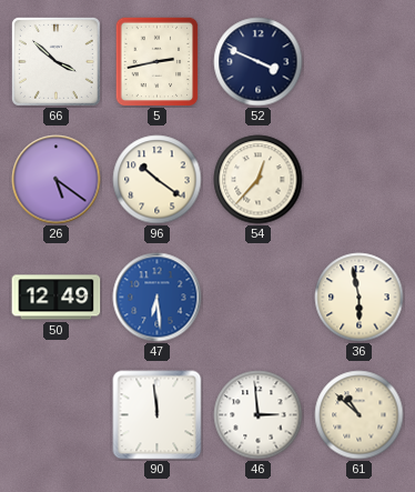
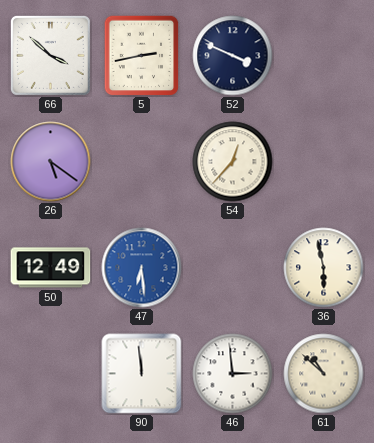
96: 10:21 -> none
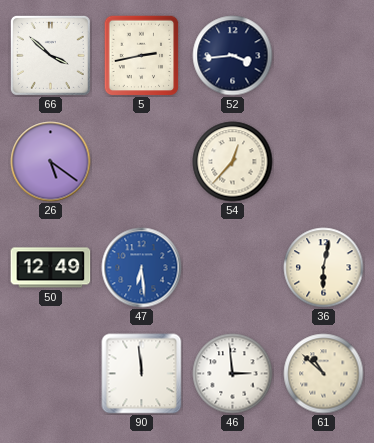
52: 3:49 -> 3:44
36: 5:58 -> 6:02
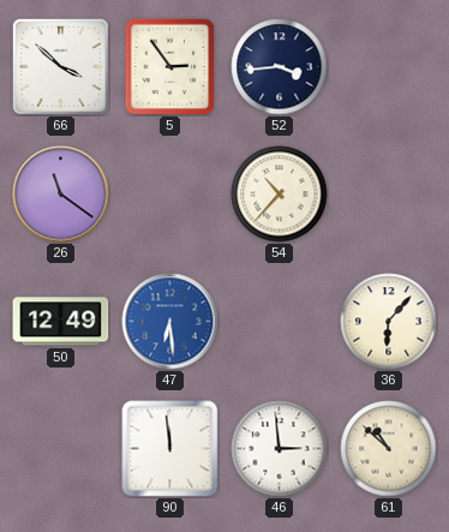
5: 2:43 -> 2:54
26: 5:21 -> 11:21
54: 12:37 -> 10:37
36: 6:02 -> 6:07
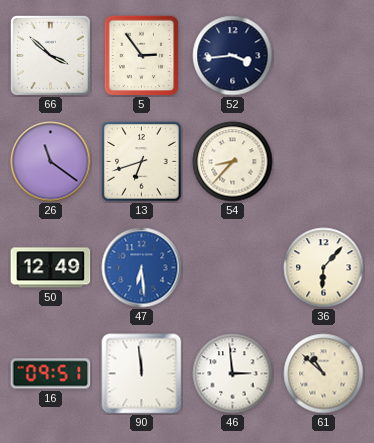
13: none -> 6:42
54: 10:37 -> 8:37
16: none -> 09:51
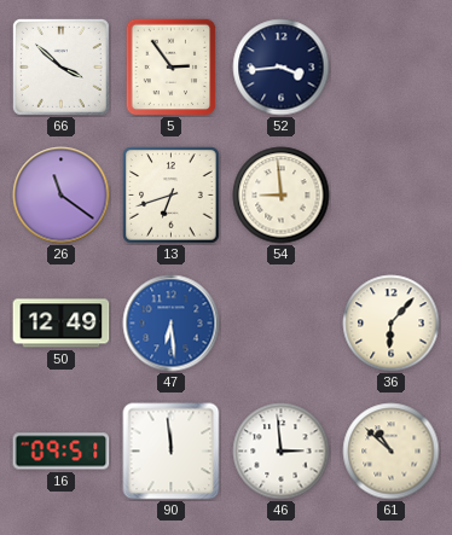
54: 8:37 -> 8:59
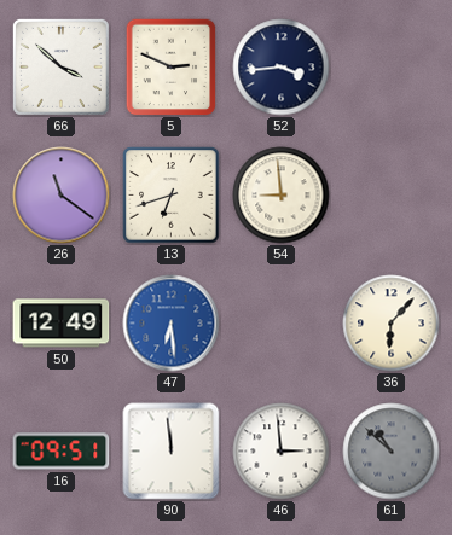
5: 2:54 -> 2:49
61 dial: cream -> grey
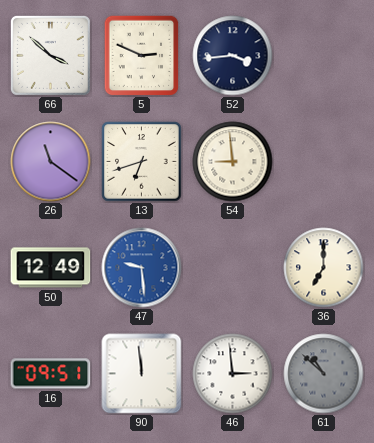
47: 6:29 -> 9:29
36: 6:07 -> 7:00
